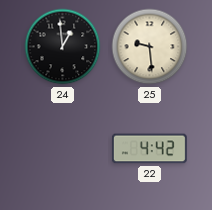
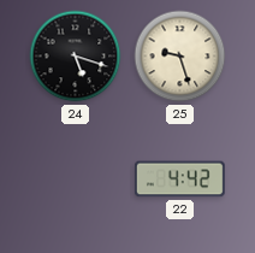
24: 12:59 -> 5:18
25: 9:29 -> 9:27
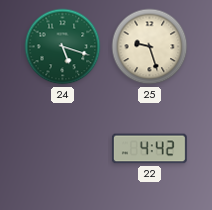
24 dial: black -> green
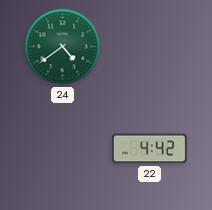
24: 5:18 -> 4:39
25: 9:27 -> none
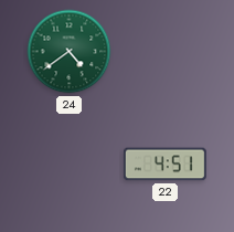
22: 4:42 -> 4:51
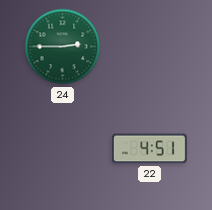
24: 4:39 -> 2:45
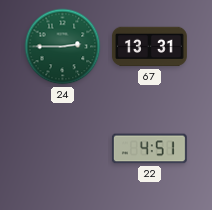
67: none -> 13:31
